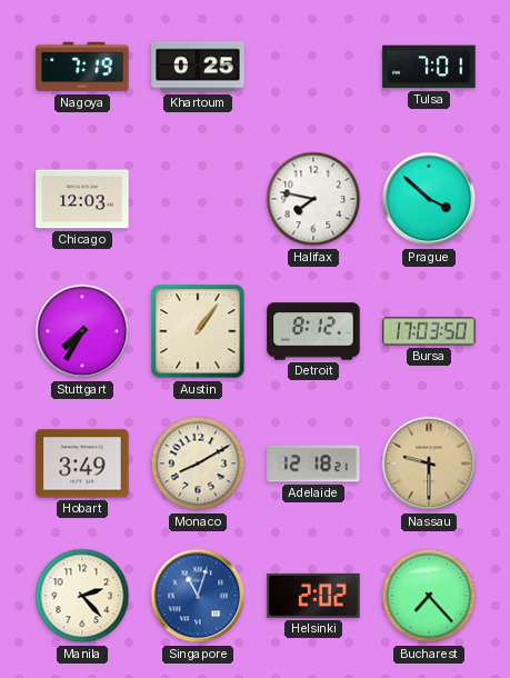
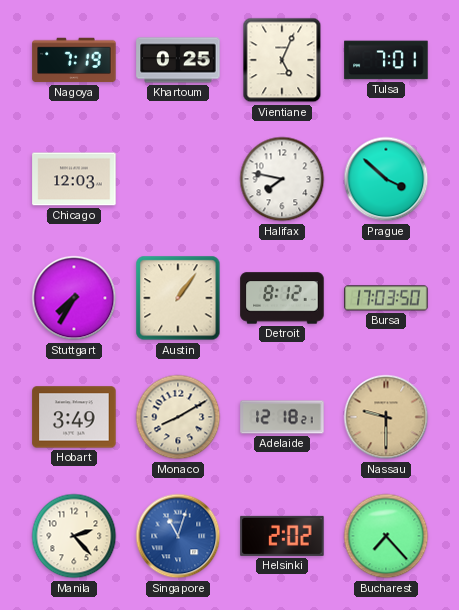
Vientiane: none -> 5:04
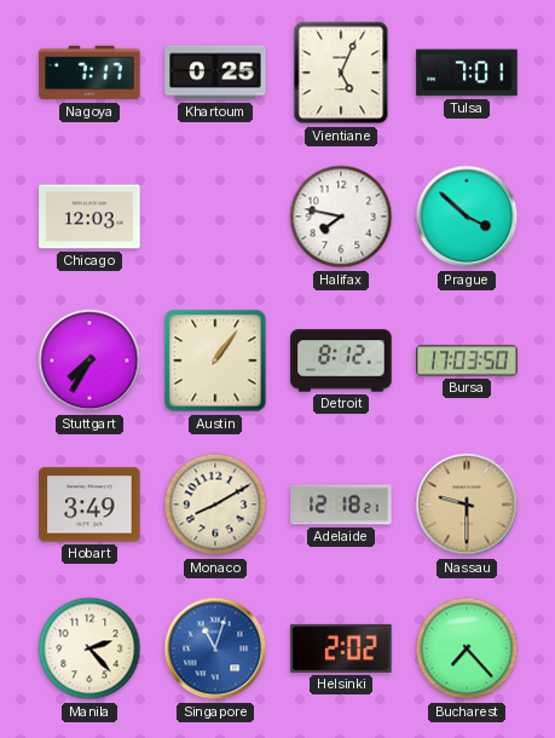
Nagoya: 7:19 -> 7:17
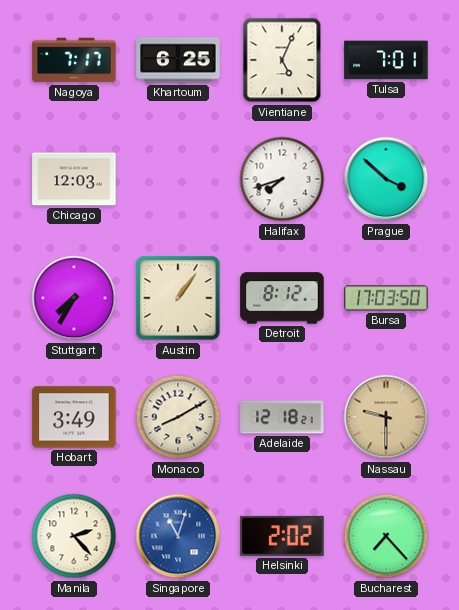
Khartoum: 0:25 -> 6:25
Halifax: 7:47 -> 7:42
